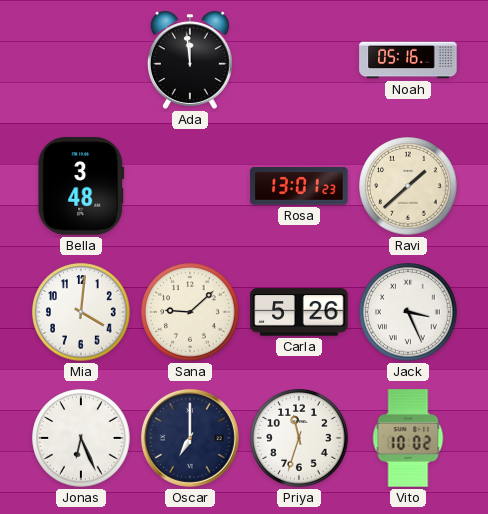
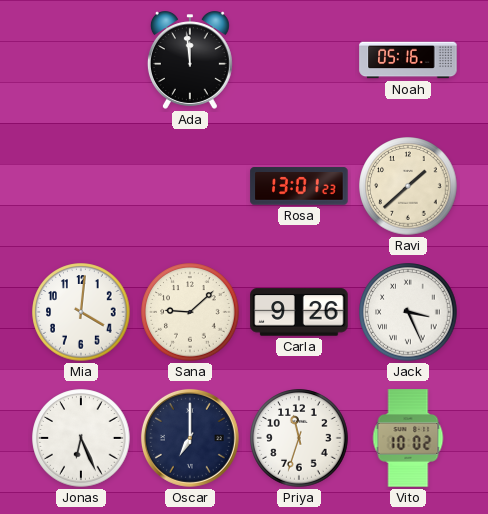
Bella: 3:48 -> none
Carla: 5:26 -> 9:26
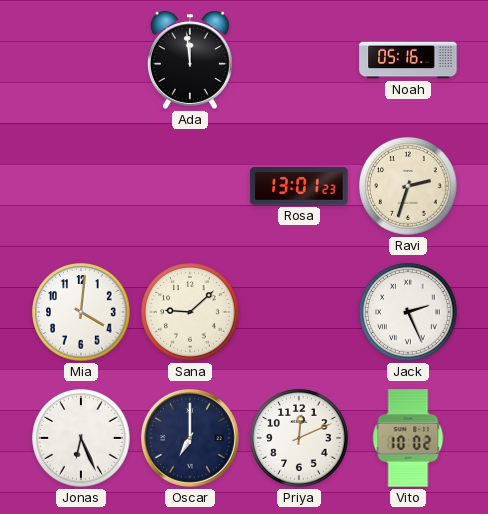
Ravi: 1:38 -> 2:33
Carla: 9:26 -> none
Jack: 3:26 -> 2:26
Priya: 11:33 -> 12:11
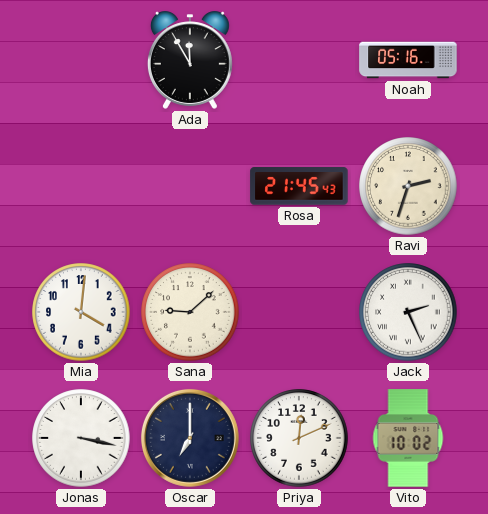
Ada: 11:59 -> 11:55
Rosa: 13:01 -> 21:45
Jonas: 6:26 -> 3:17
